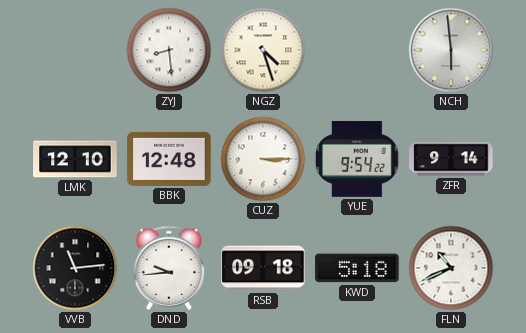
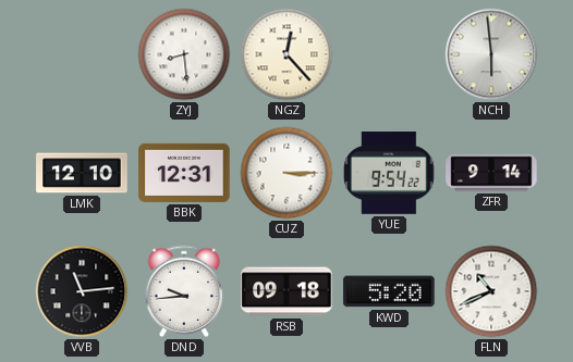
NGZ: 4:27 -> 12:23
BBK: 12:48 -> 12:31
KWD: 5:18 -> 5:20
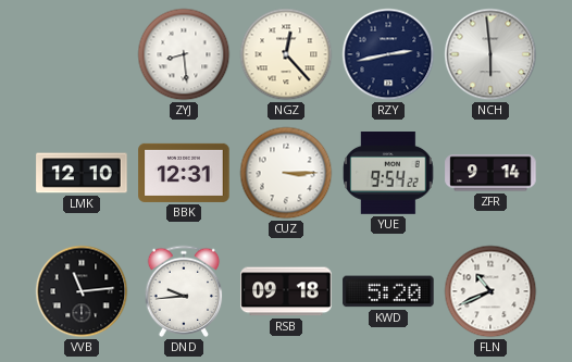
RZY: none -> 2:43
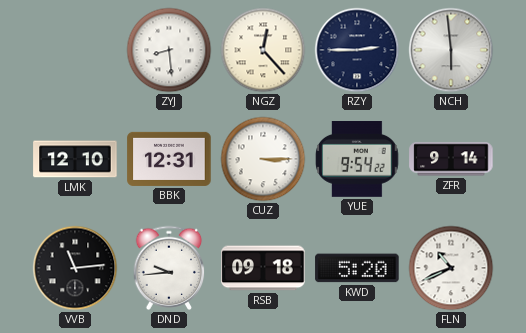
RZY: 2:43 -> 2:45
